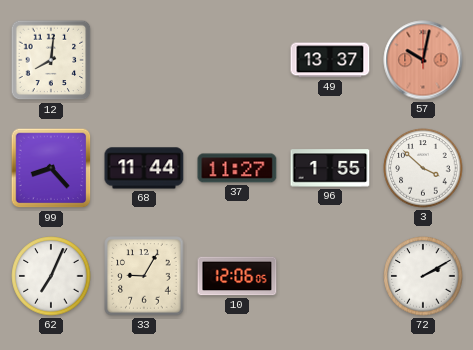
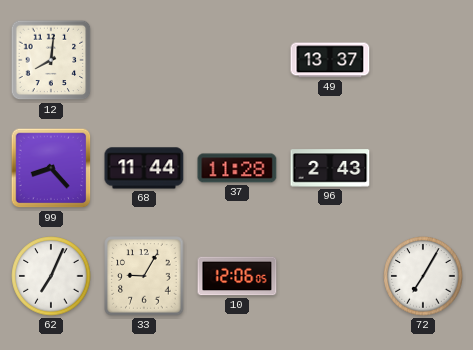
57: 10:02 -> none
37: 11:27 -> 11:28
96: 1:55 -> 2:43
3: 3:52 -> none
72: 2:10 -> 7:05
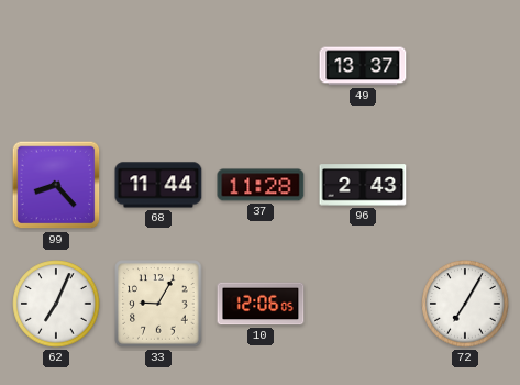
12: 8:01 -> none
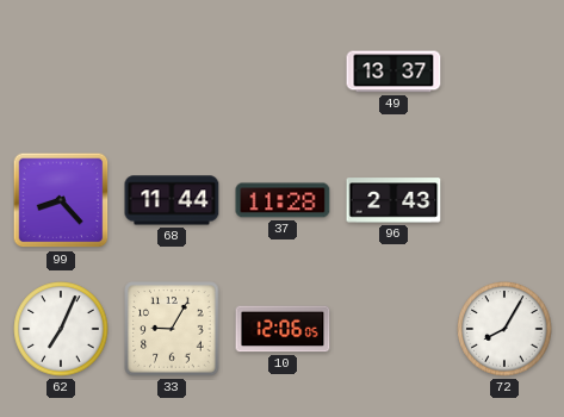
72: 7:05 -> 8:05
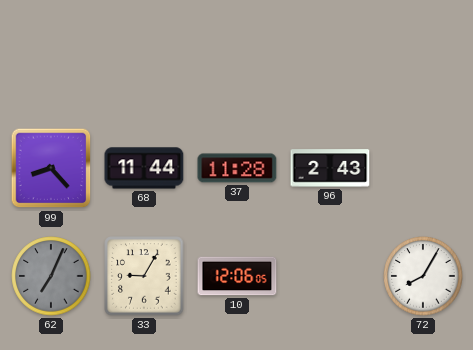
49: 13:37 -> none
62 dial: white -> grey
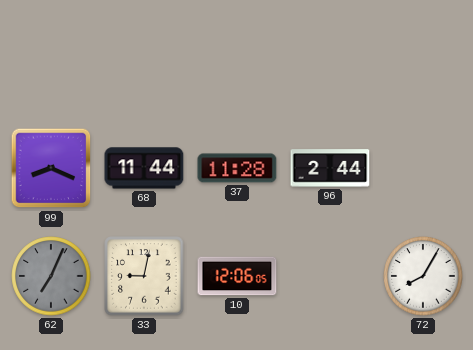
99: 8:23 -> 8:19
96: 2:43 -> 2:44
33: 9:05 -> 9:02
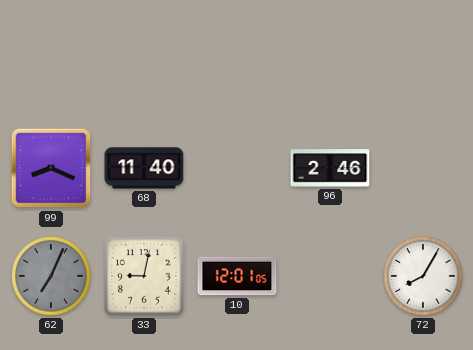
68: 11:44 -> 11:40
37: 11:28 -> none
96: 2:44 -> 2:46
10: 12:06 -> 12:01
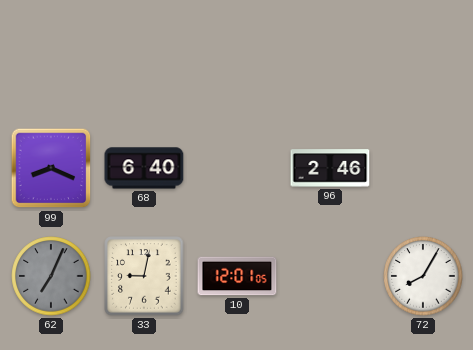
68: 11:40 -> 6:40
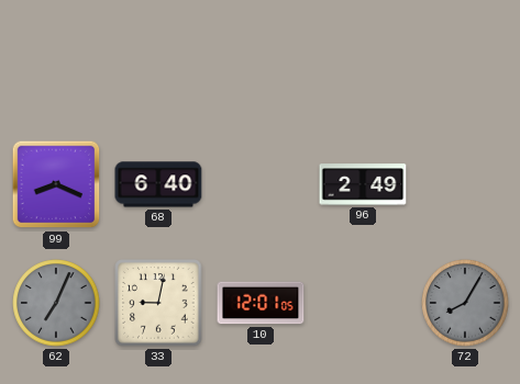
96: 2:46 -> 2:49
72 dial: white -> grey
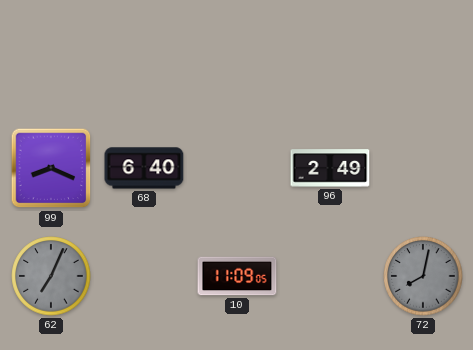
33: 9:02 -> none
10: 12:01 -> 11:09
72: 8:05 -> 8:02
